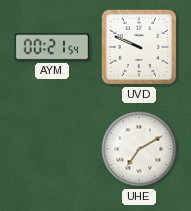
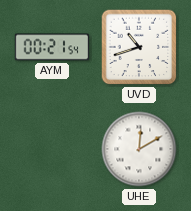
UVD: 9:49 -> 10:42
UHE: 7:10 -> 12:10
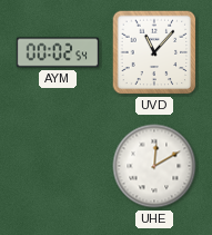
AYM: 00:21 -> 00:02
UVD: 10:42 -> 11:07
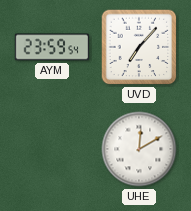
AYM: 00:02 -> 23:59
UVD: 11:07 -> 7:07
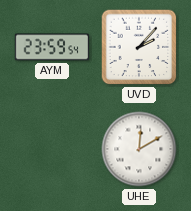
UVD: 7:07 -> 2:07
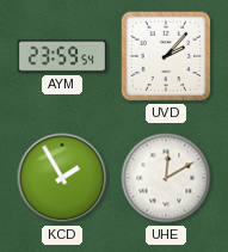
KCD: none -> 1:55
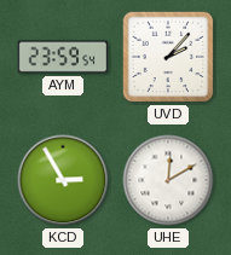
KCD: 1:55 -> 2:55
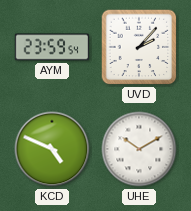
KCD: 2:55 -> 4:49
UHE: 12:10 -> 10:10
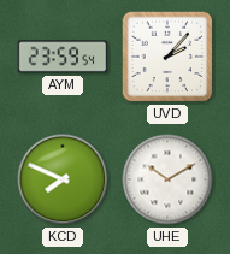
KCD: 4:49 -> 7:49
